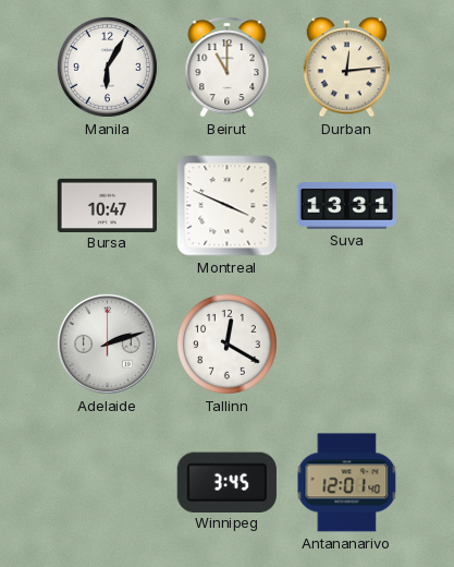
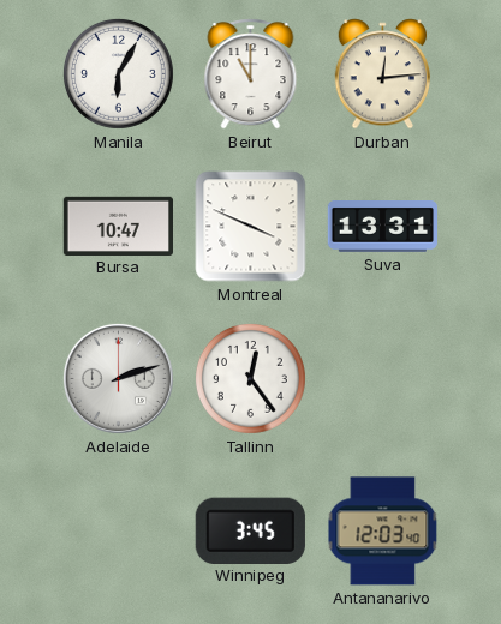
Tallinn: 12:20 -> 12:24
Antananarivo: 12:01 -> 12:03
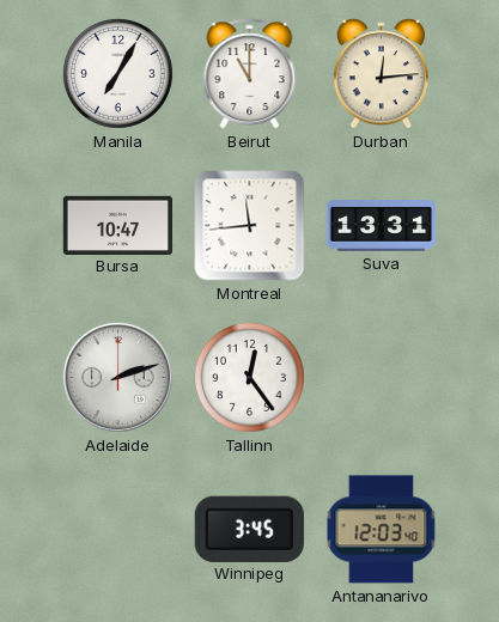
Manila: 6:05 -> 7:05
Montreal: 3:49 -> 11:44
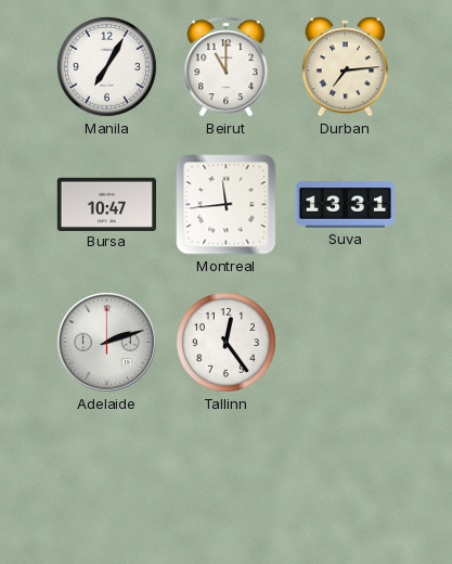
Durban: 12:14 -> 7:14
Winnipeg: 3:45 -> none
Antananarivo: 12:03 -> none
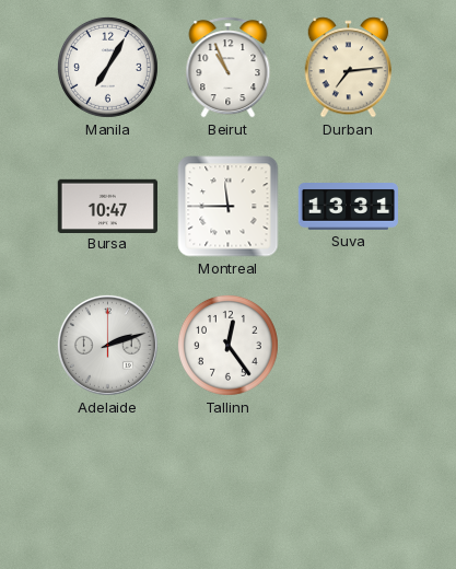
Beirut: 11:00 -> 10:56
Montreal: 11:44 -> 11:45
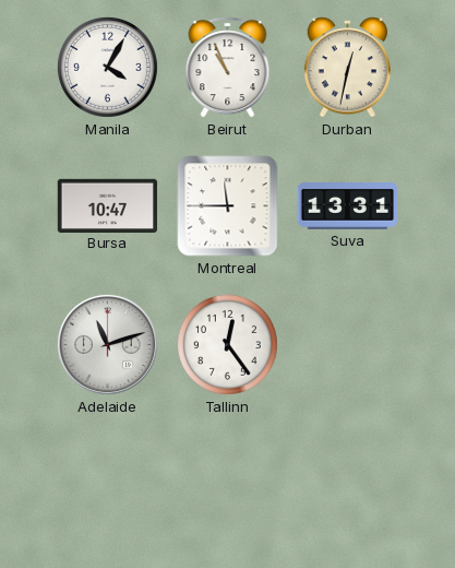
Manila: 7:05 -> 4:05
Durban: 7:14 -> 12:32
Adelaide: 2:12 -> 11:12
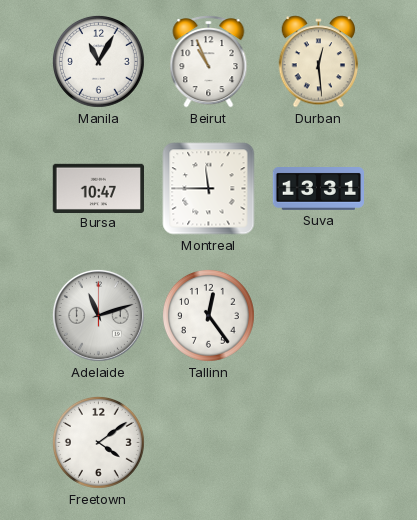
Manila: 4:05 -> 11:05
Durban: 12:32 -> 12:29
Freetown: none -> 4:09
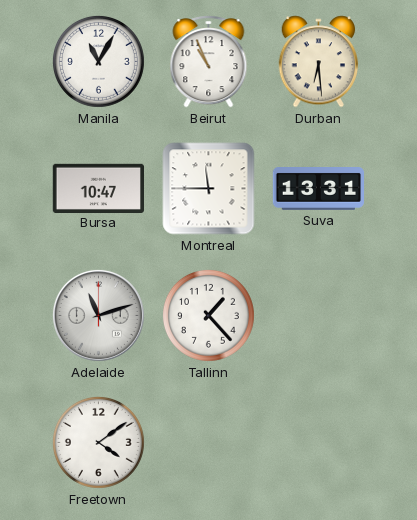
Durban: 12:29 -> 6:29
Tallinn: 12:24 -> 1:23
